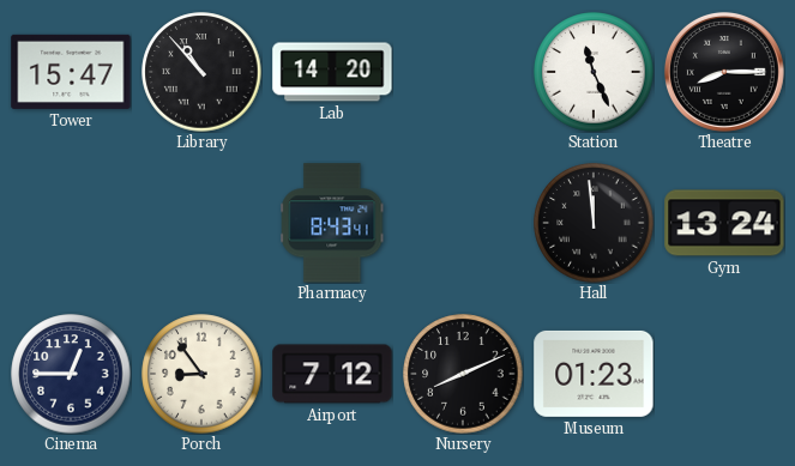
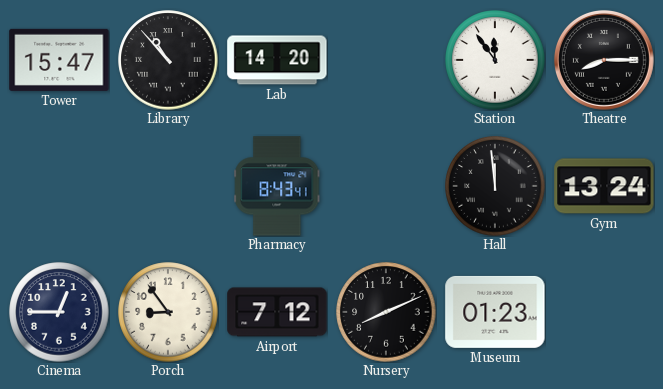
Station: 11:26 -> 11:54
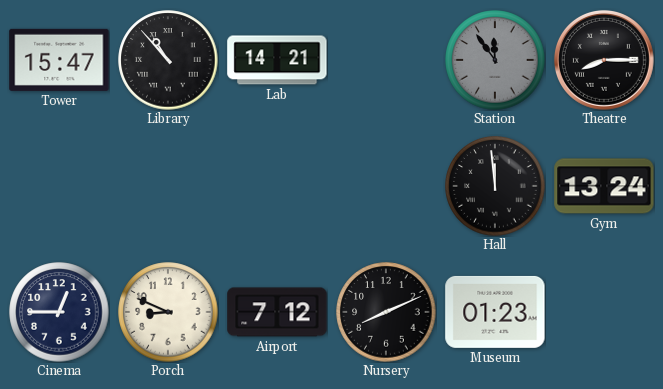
Lab: 14:20 -> 14:21
Station dial: white -> grey
Pharmacy: 8:43 -> none
Porch: 8:54 -> 8:49
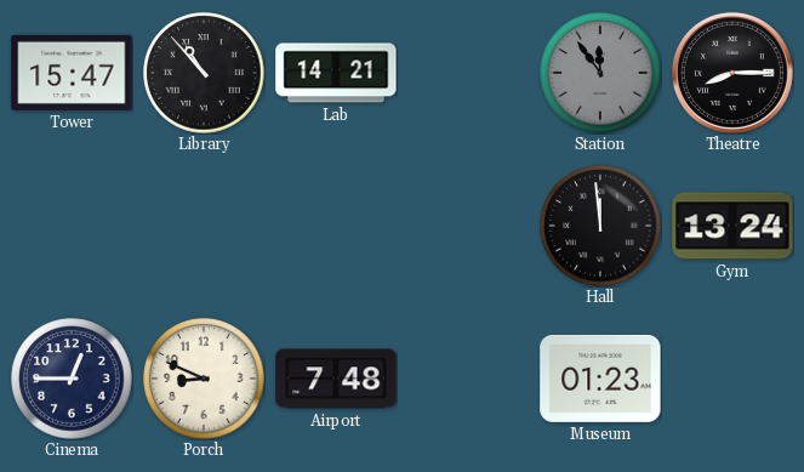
Airport: 7:12 -> 7:48
Nursery: 8:11 -> none
